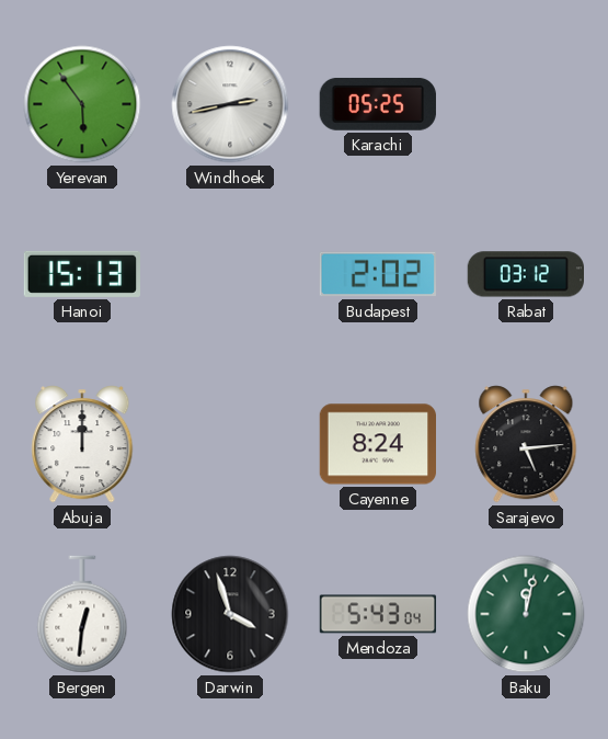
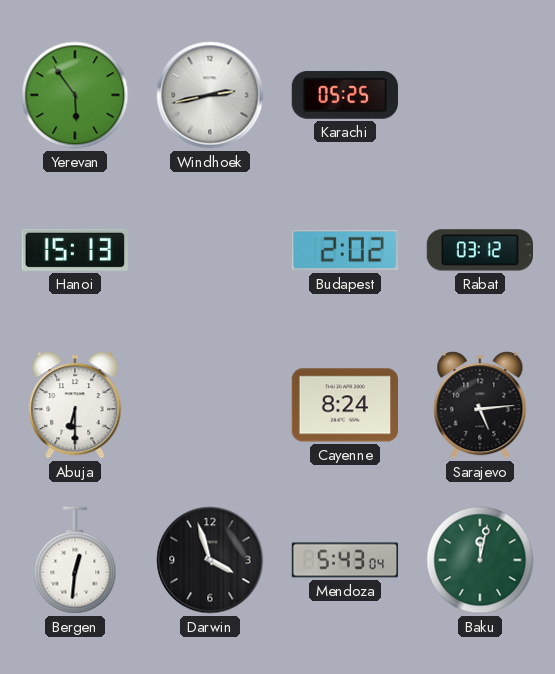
Abuja: 12:00 -> 6:30
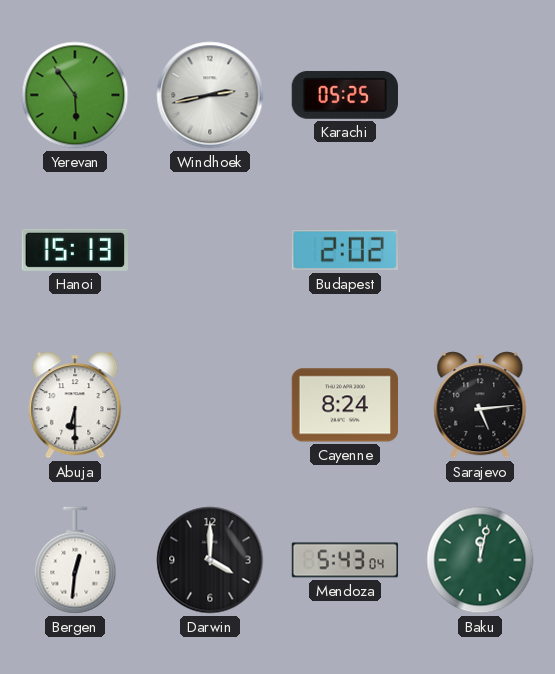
Rabat: 03:12 -> none
Darwin: 3:57 -> 4:00
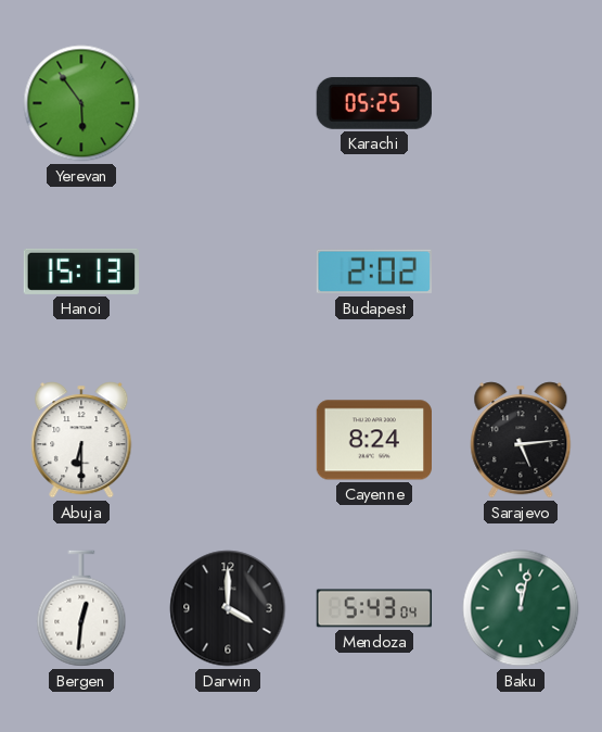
Windhoek: 2:43 -> none
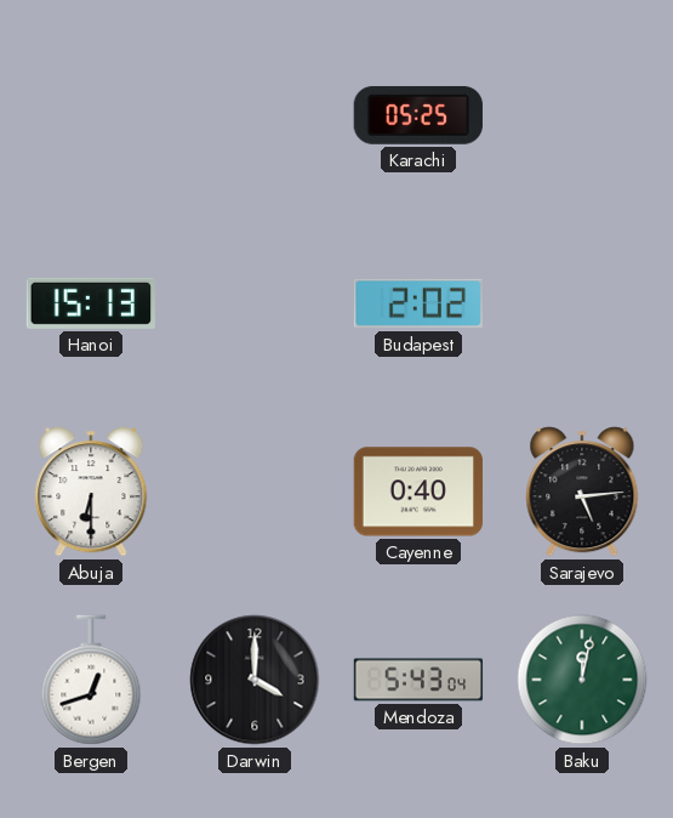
Yerevan: 5:54 -> none
Cayenne: 8:24 -> 0:40
Bergen: 12:31 -> 12:42
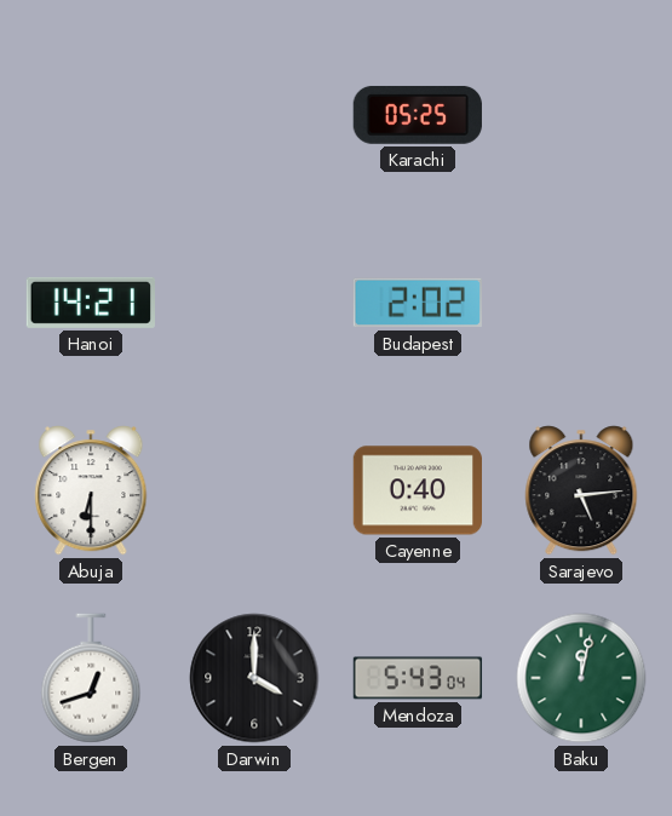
Hanoi: 15:13 -> 14:21
